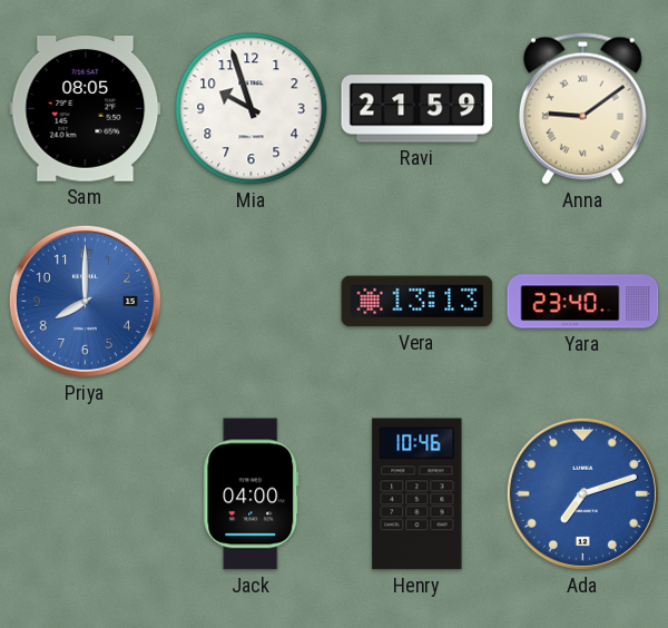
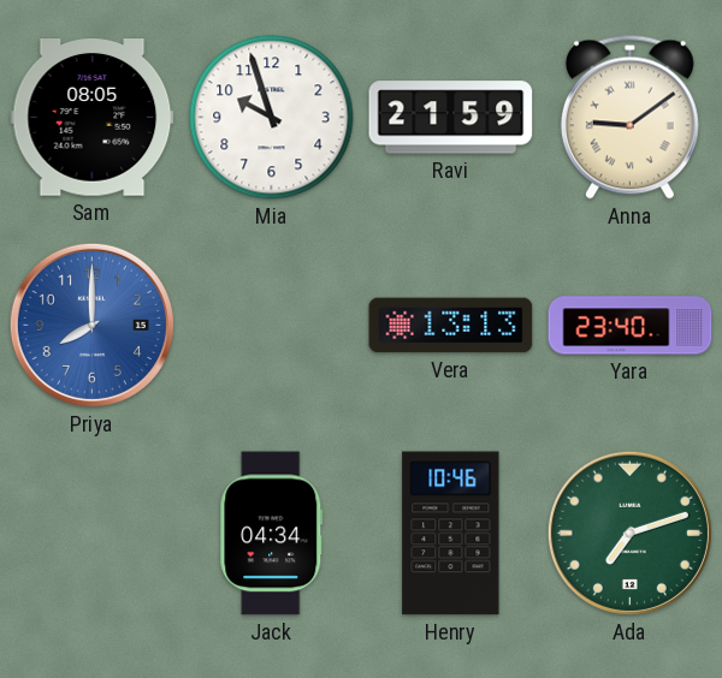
Jack: 04:00 -> 04:34
Ada dial: blue -> green
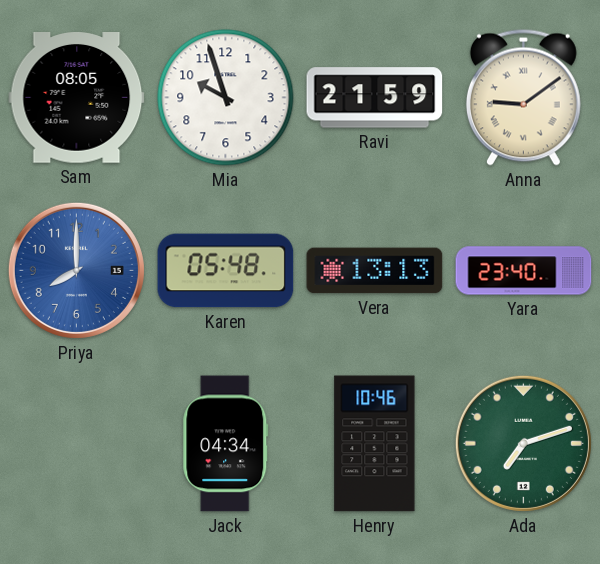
Karen: none -> 05:48
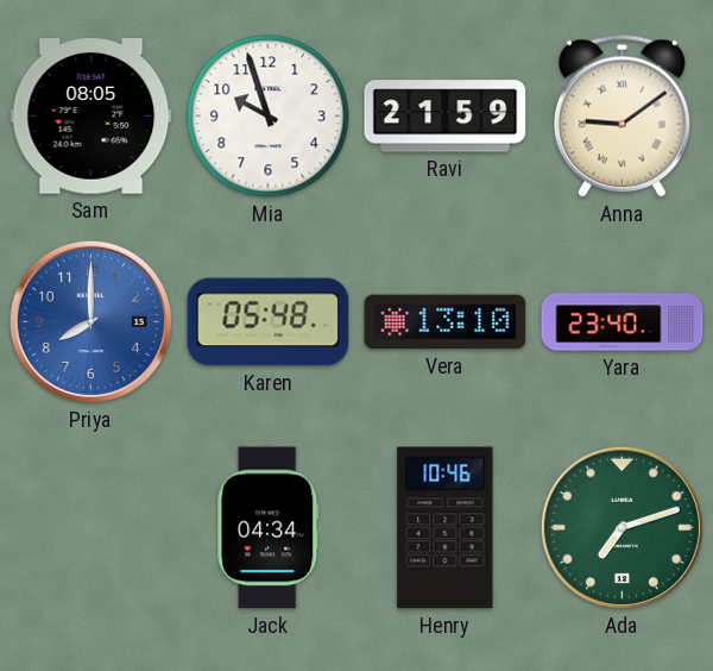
Vera: 13:13 -> 13:10
